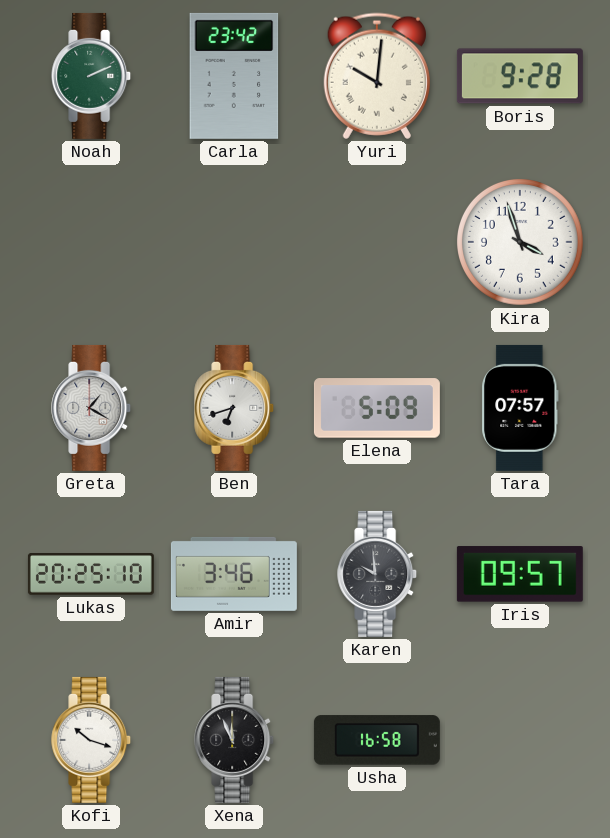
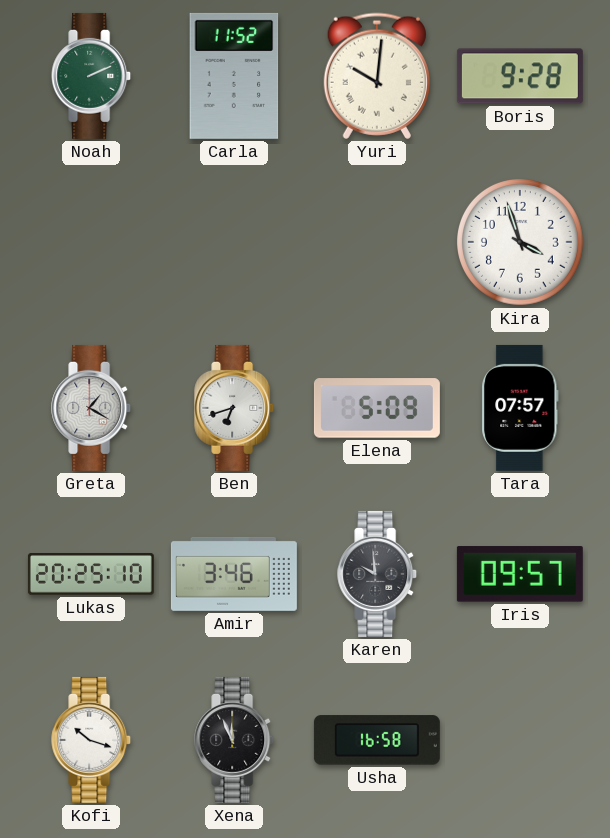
Carla: 23:42 -> 11:52
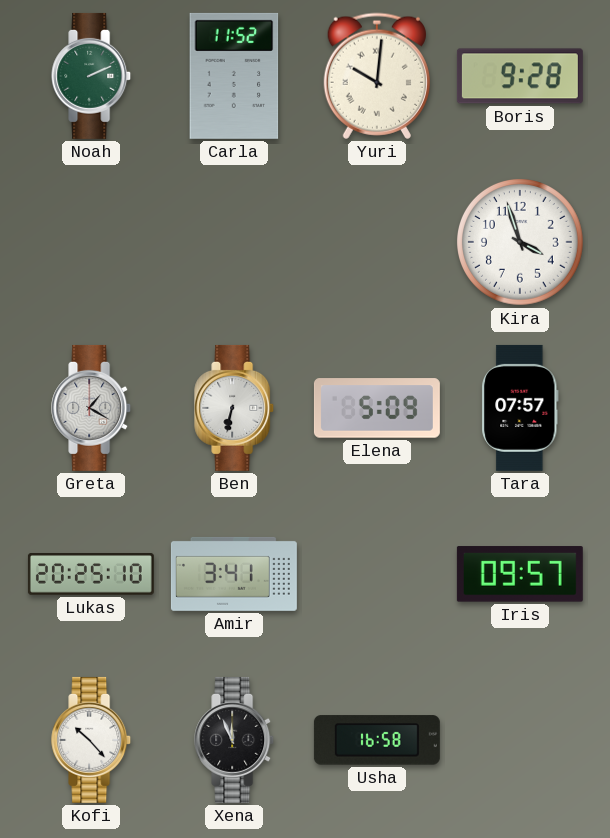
Ben: 6:42 -> 6:32
Amir: 3:46 -> 3:41
Karen: 9:59 -> none
Kofi: 10:18 -> 10:23
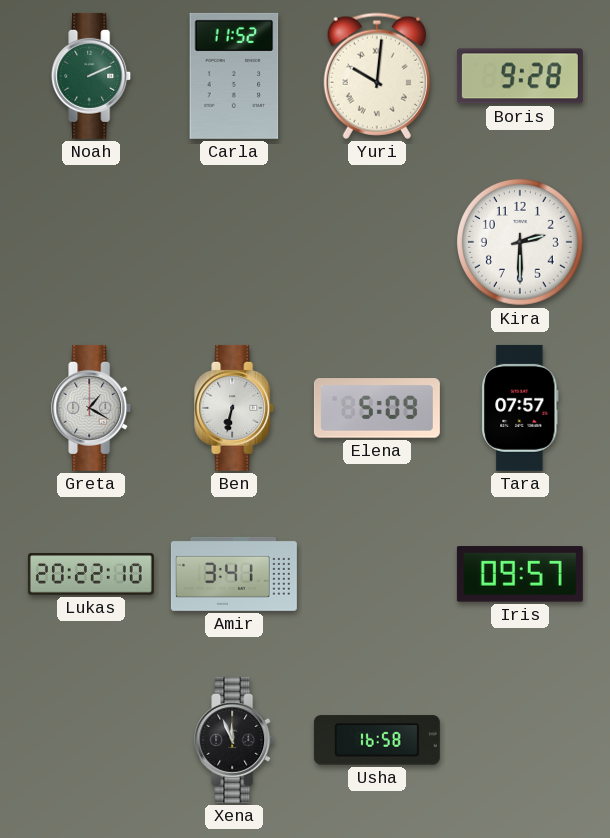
Kira: 3:57 -> 2:30
Lukas: 20:25 -> 20:22
Kofi: 10:23 -> none
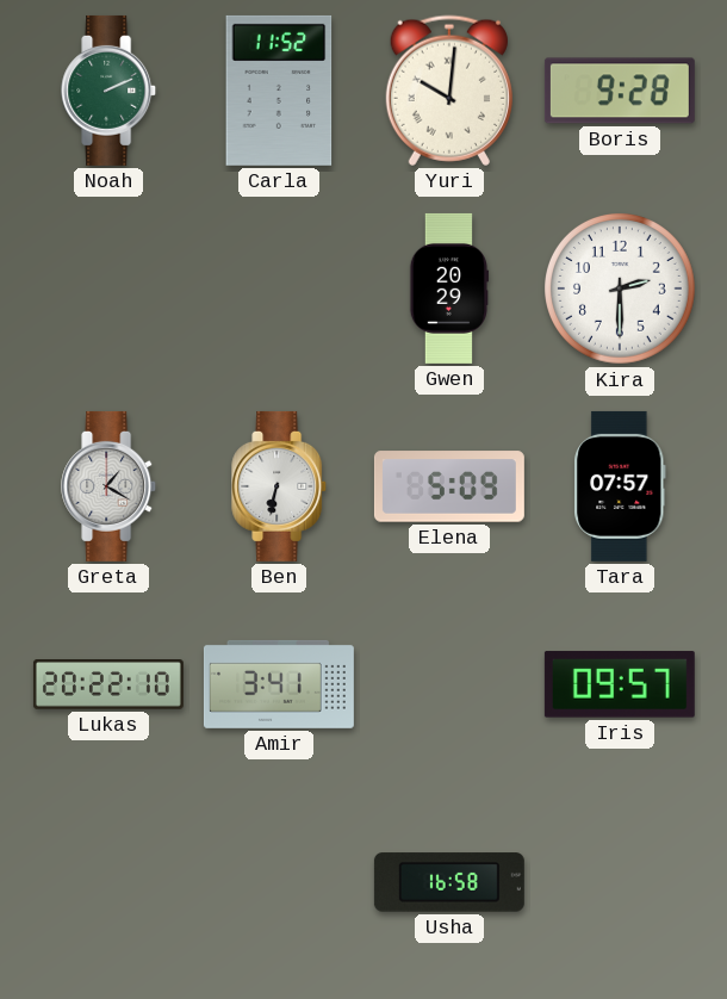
Gwen: none -> 20:29
Xena: 11:56 -> none
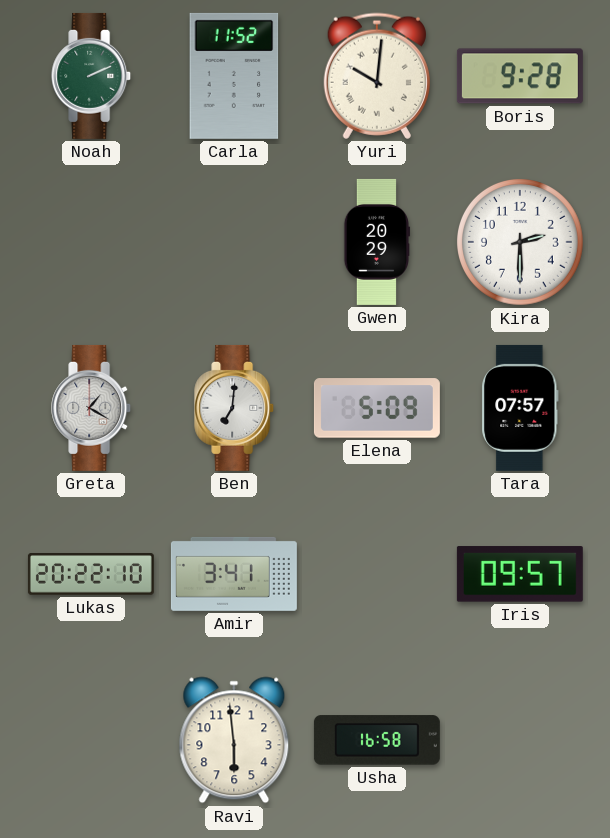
Ben: 6:32 -> 7:01
Ravi: none -> 5:59
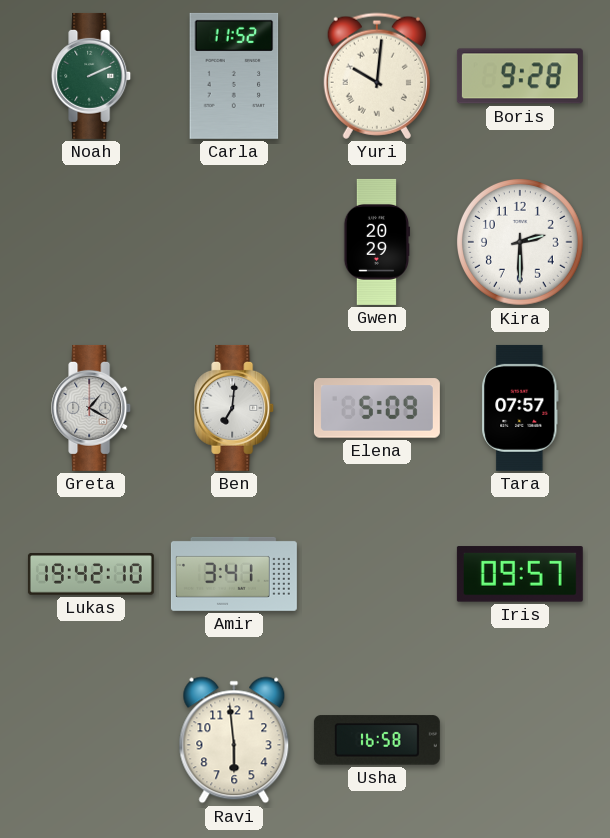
Lukas: 20:22 -> 19:42
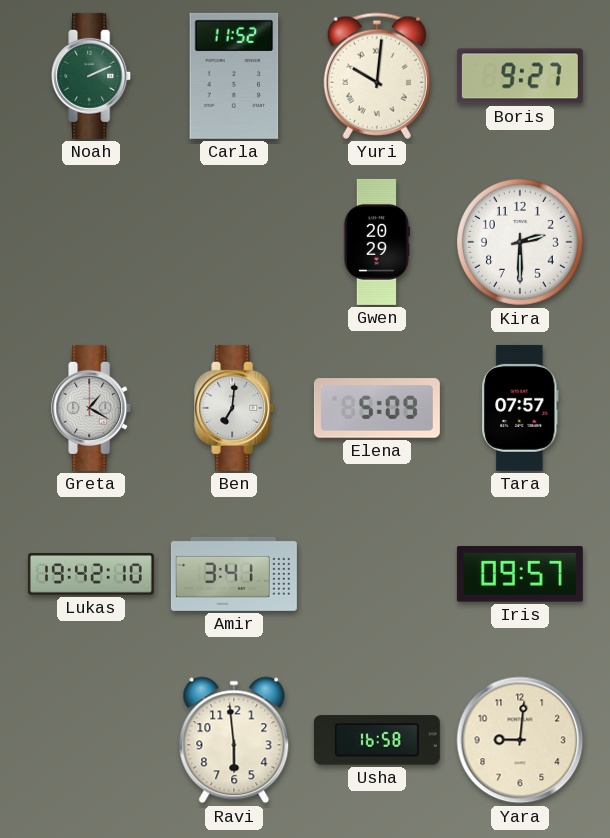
Boris: 9:28 -> 9:27
Yara: none -> 9:01
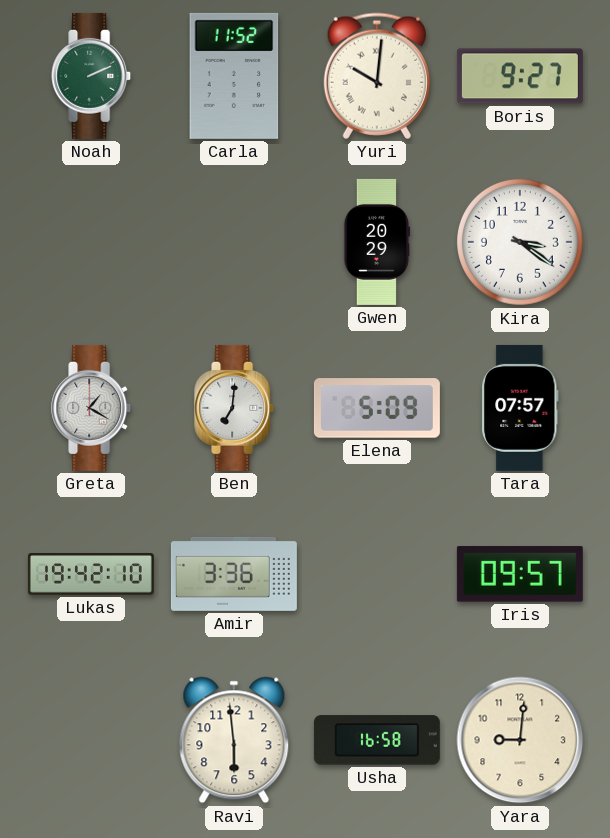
Kira: 2:30 -> 3:21
Amir: 3:41 -> 3:36
